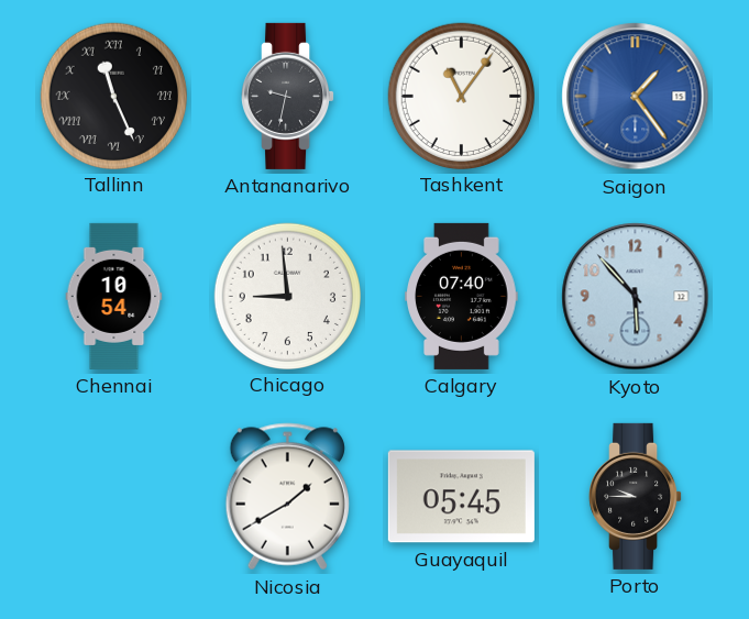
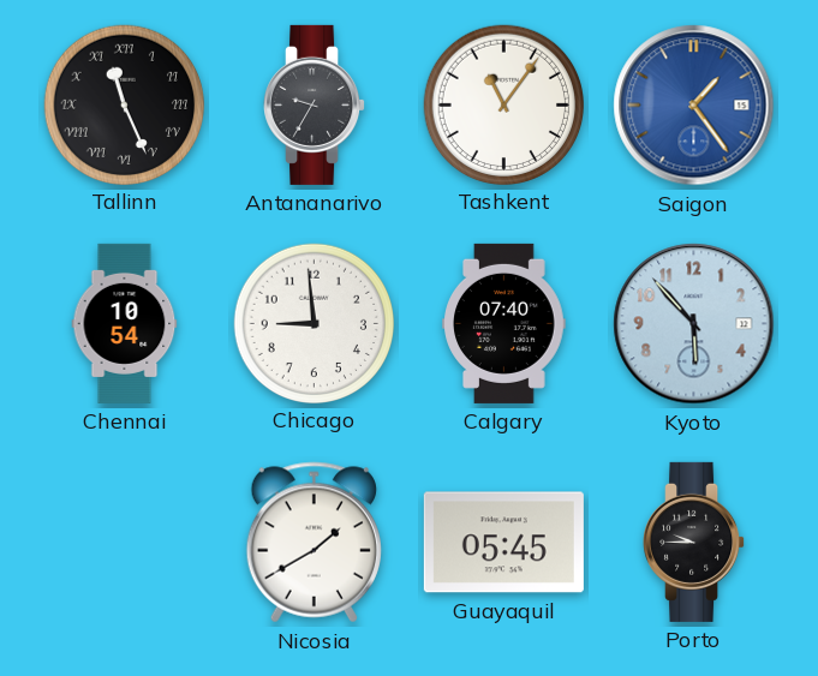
Antananarivo: 9:32 -> 9:35
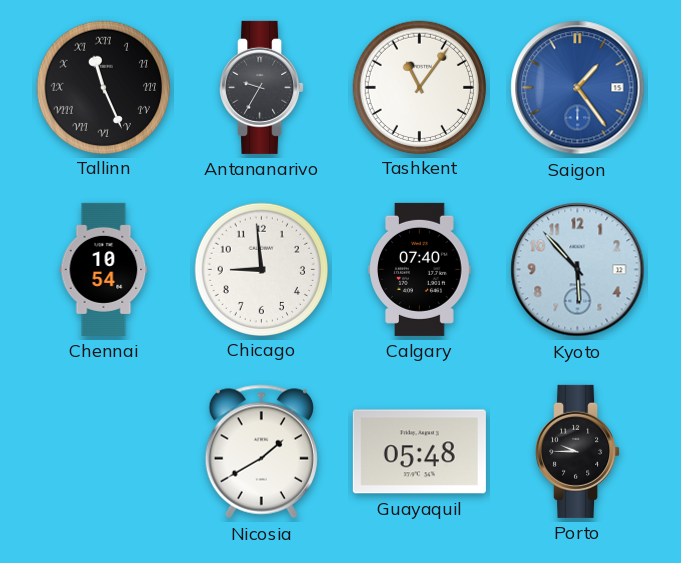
Guayaquil: 05:45 -> 05:48
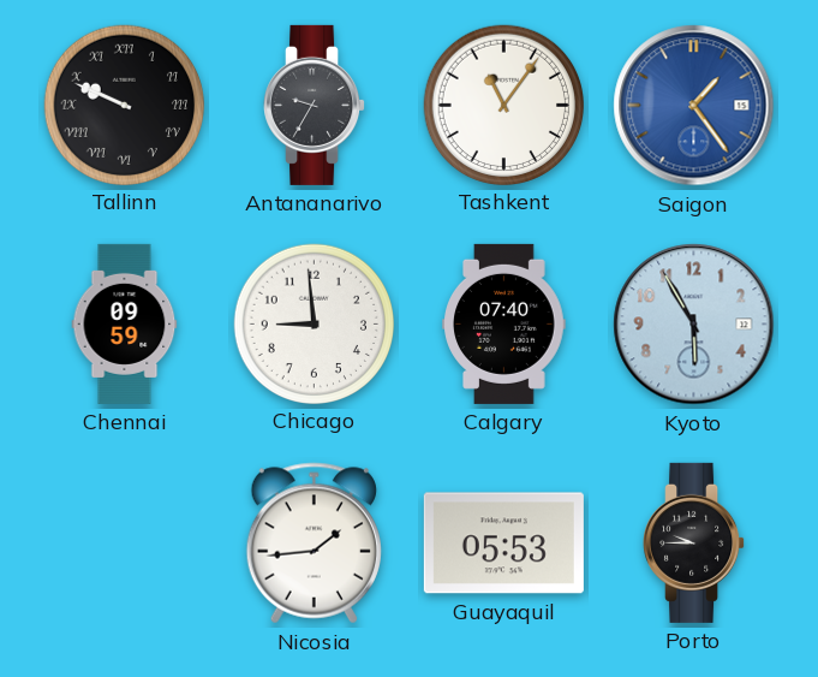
Tallinn: 11:26 -> 9:49
Chennai: 10:54 -> 09:59
Kyoto: 5:53 -> 5:55
Nicosia: 1:40 -> 1:44
Guayaquil: 05:48 -> 05:53
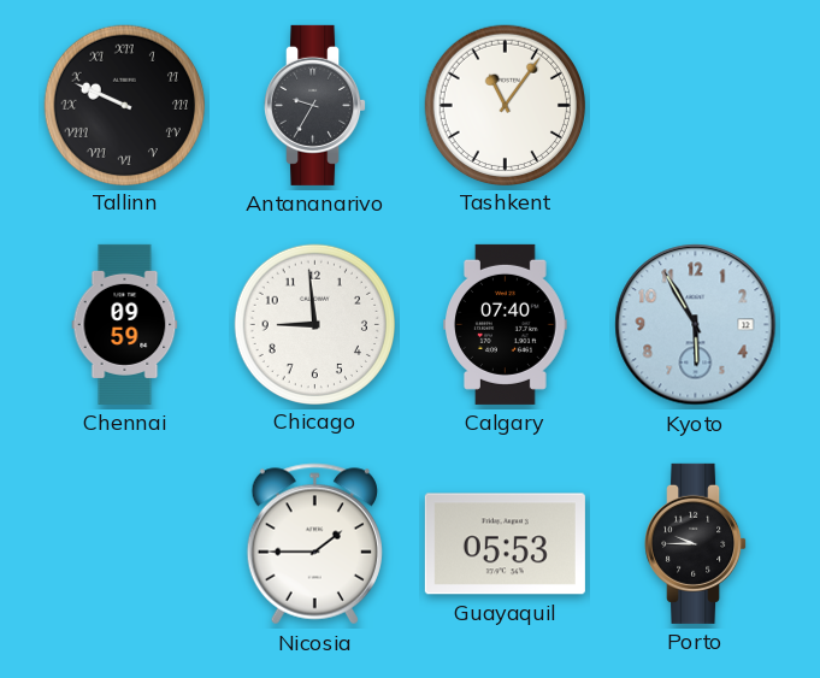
Saigon: 1:24 -> none
Nicosia: 1:44 -> 1:45
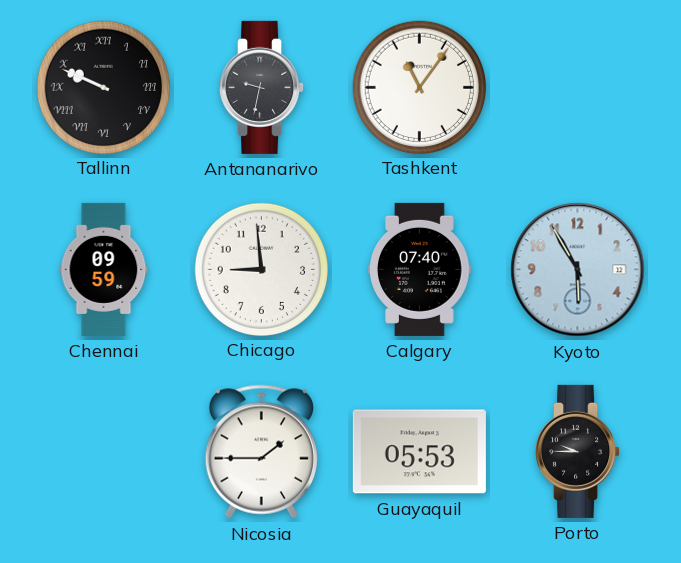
Antananarivo: 9:35 -> 9:32
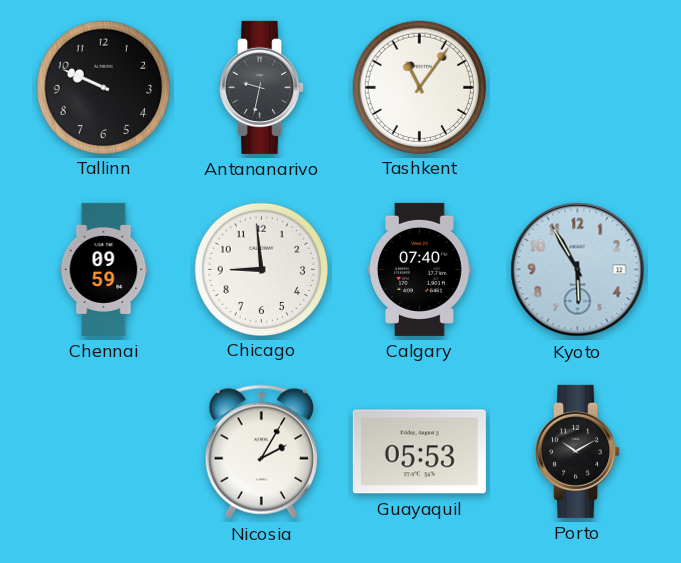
Tallinn numerals: Roman -> Arabic
Nicosia: 1:45 -> 2:05
Porto: 9:45 -> 10:10
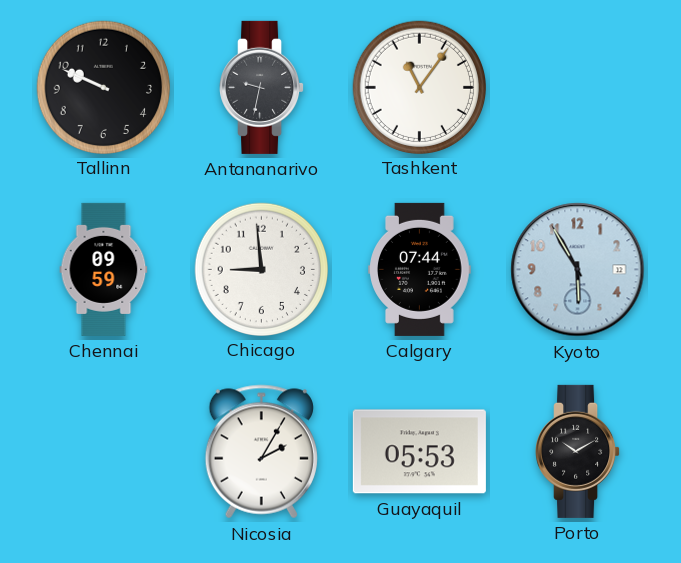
Calgary: 07:40 -> 07:44
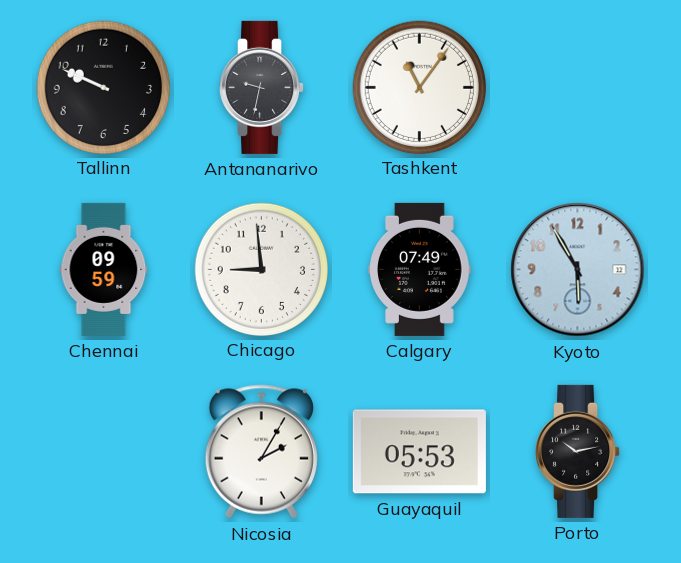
Calgary: 07:44 -> 07:49
Porto: 10:10 -> 10:13
